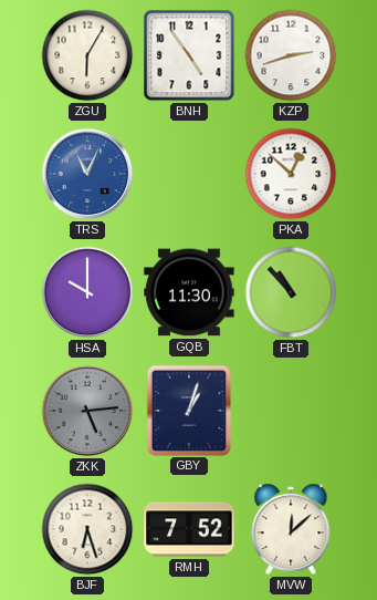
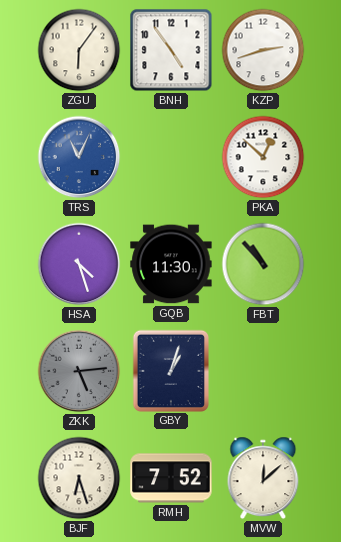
ZGU: 6:05 -> 6:06
HSA: 10:00 -> 4:27
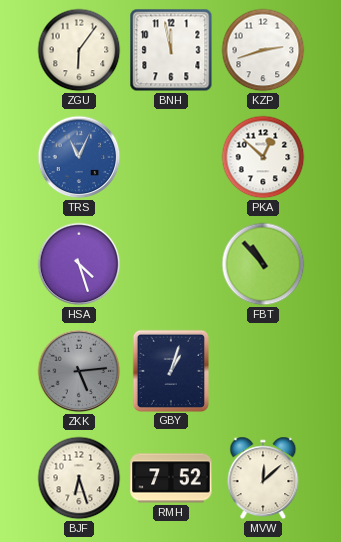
BNH: 4:54 -> 11:58
GQB: 11:30 -> none
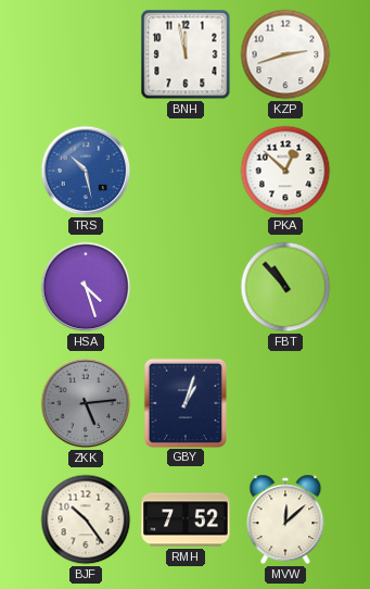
ZGU: 6:06 -> none
TRS: 11:04 -> 10:28
BJF: 6:27 -> 10:24
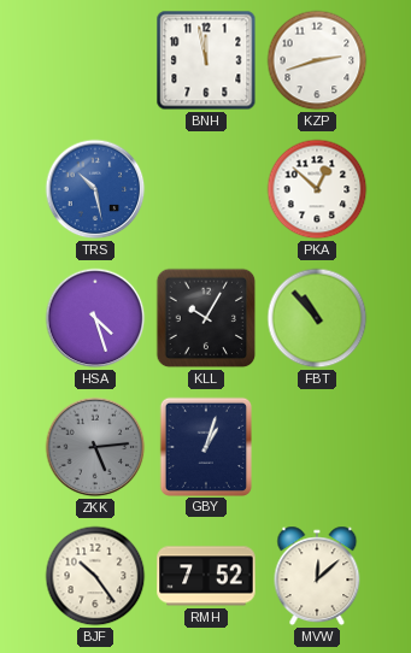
KLL: none -> 10:05
